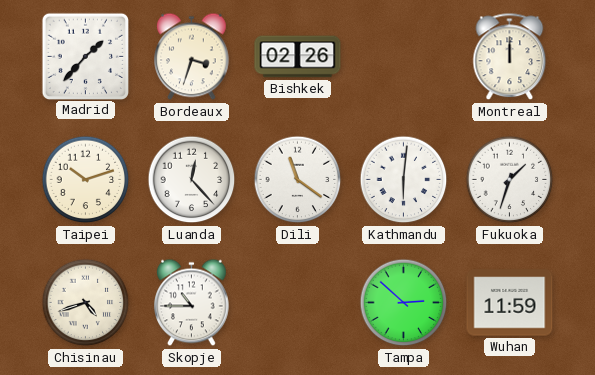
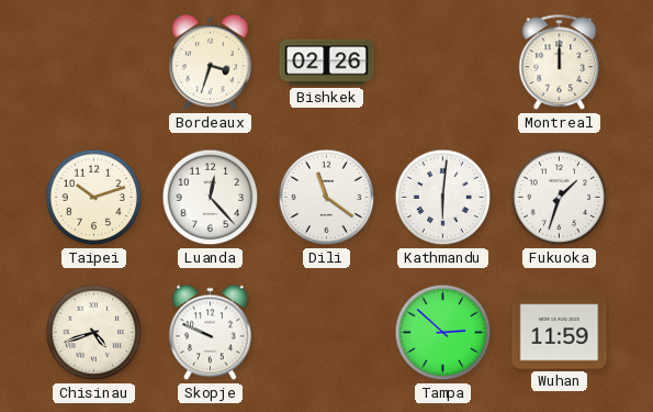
Madrid: 1:37 -> none
Skopje: 10:45 -> 9:49
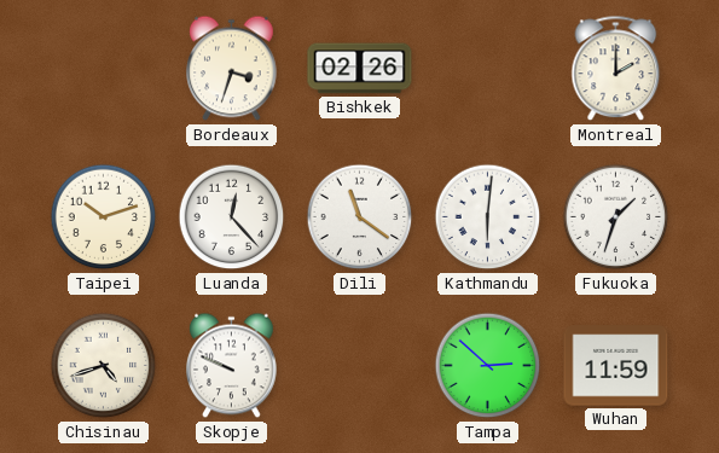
Montreal: 12:00 -> 2:00
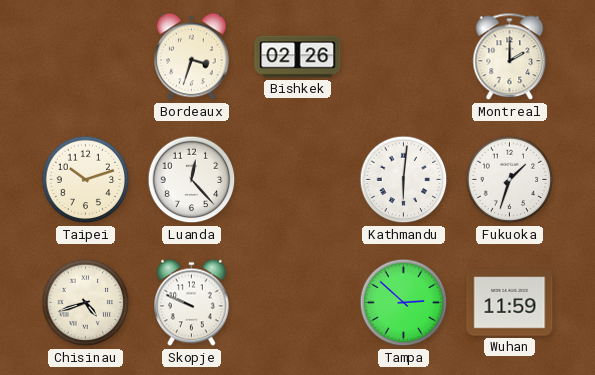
Dili: 11:21 -> none
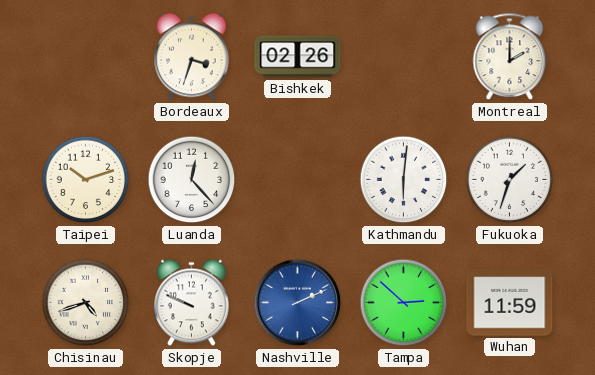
Nashville: none -> 2:11
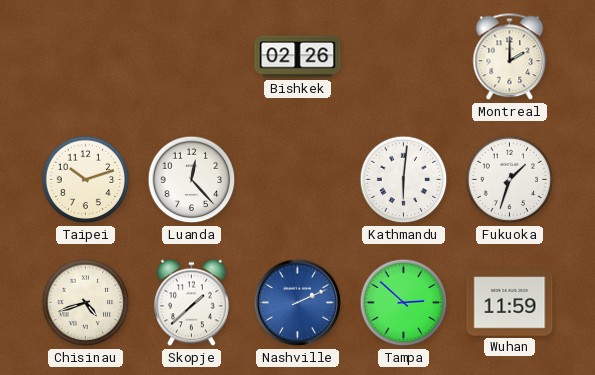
Bordeaux: 3:33 -> none
Skopje: 9:49 -> 1:38
